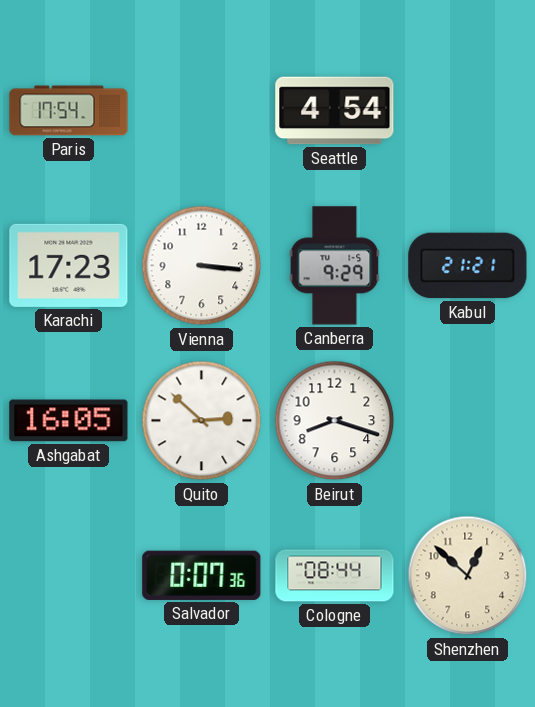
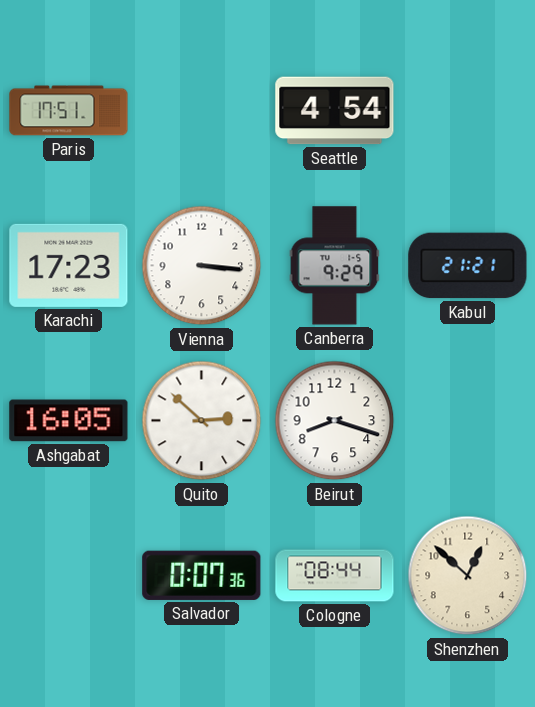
Paris: 17:54 -> 17:51
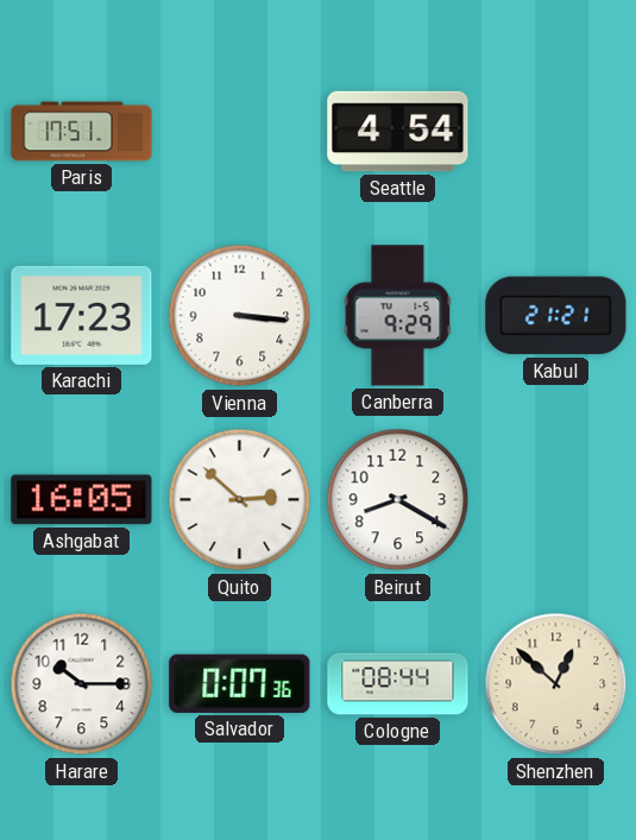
Beirut: 8:18 -> 8:20
Harare: none -> 10:15
